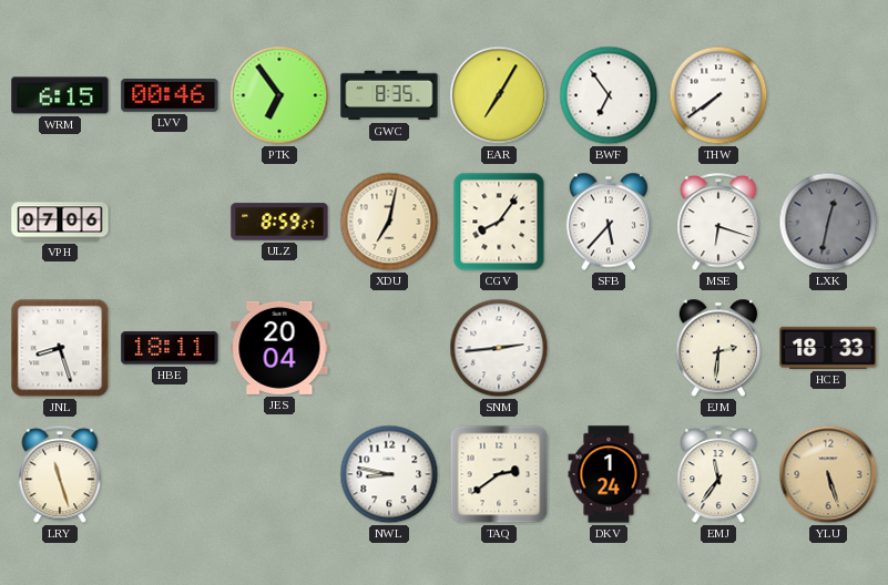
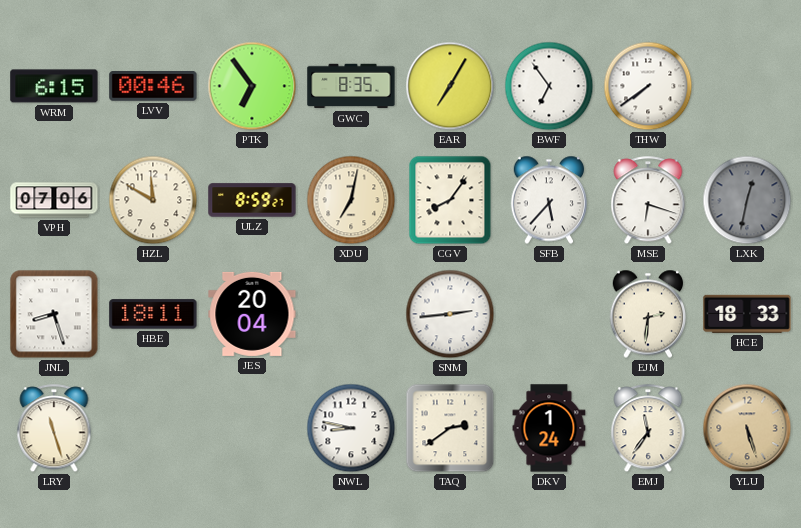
HZL: none -> 11:50
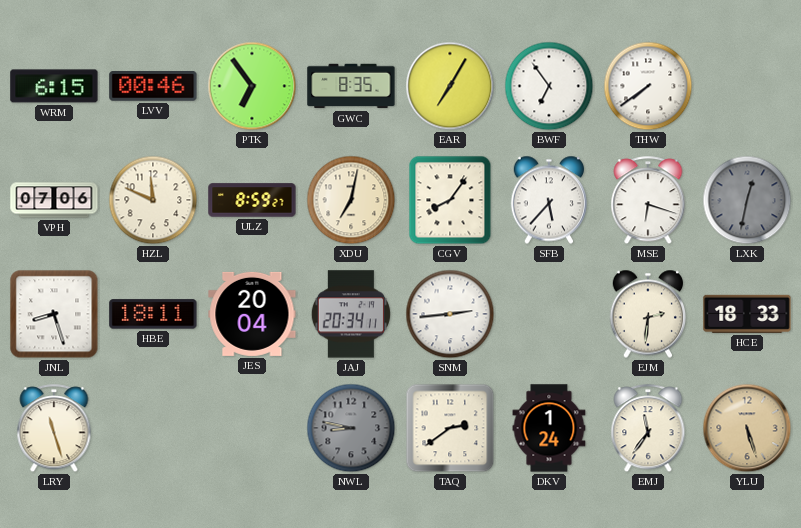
HZL: 11:50 -> 11:49
JAJ: none -> 20:34
NWL dial: white -> grey
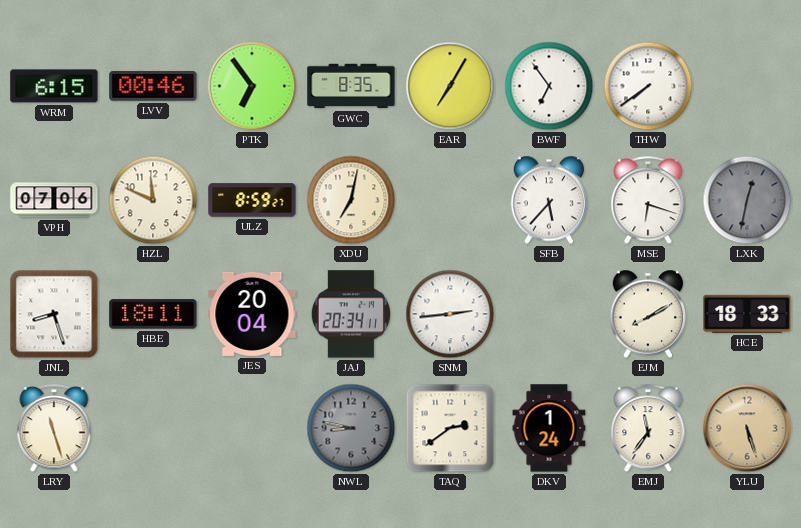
CGV: 8:06 -> none
EJM: 2:31 -> 8:10
